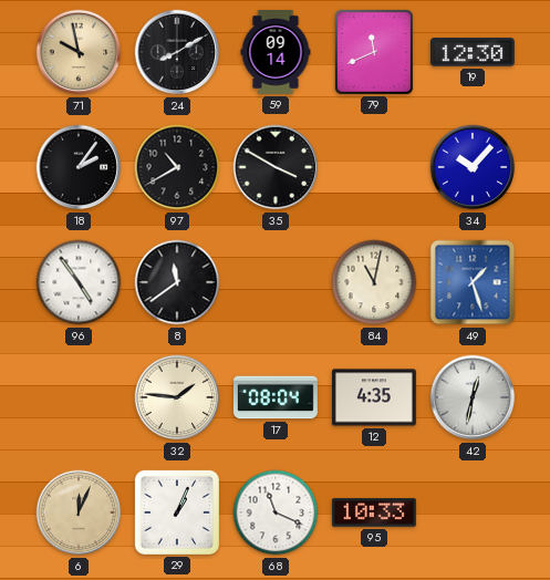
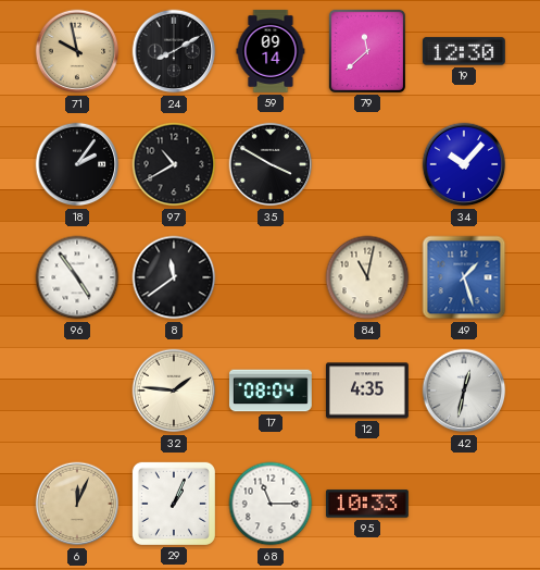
79: 11:41 -> 11:38
68: 11:19 -> 11:15
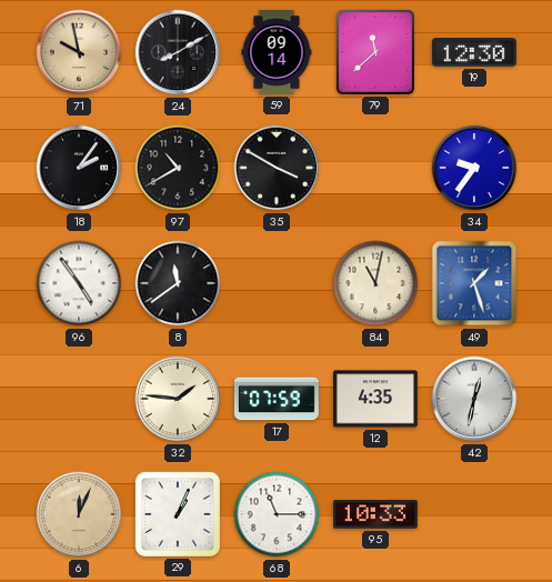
34: 10:07 -> 9:36
17: 08:04 -> 07:59
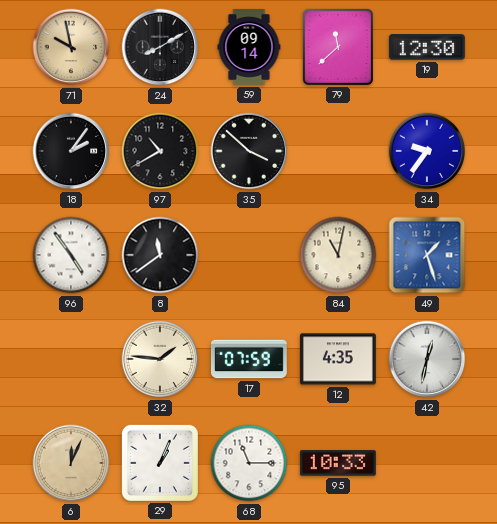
35: 3:50 -> 3:52
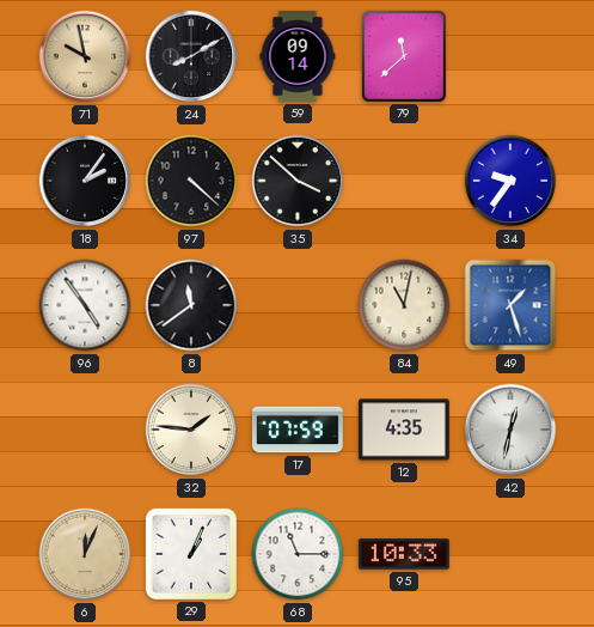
19: 12:30 -> none
97: 10:40 -> 4:22
